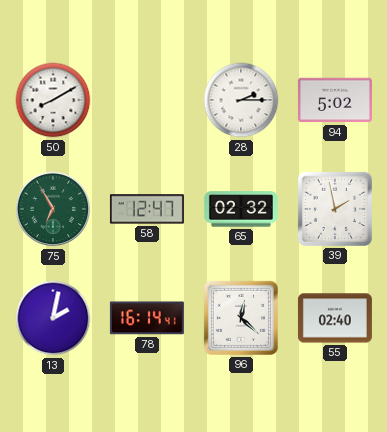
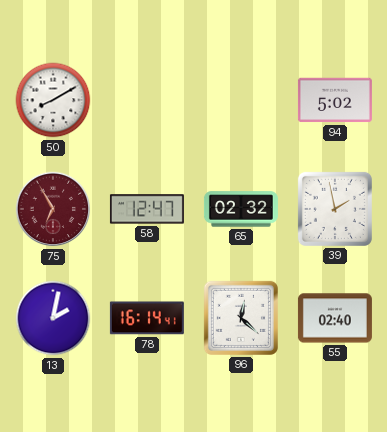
28: 2:15 -> none
75 dial: green -> burgundy
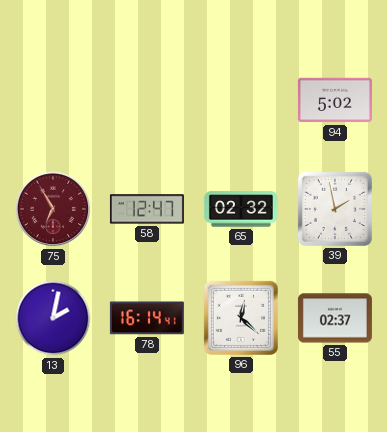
50: 8:10 -> none
55: 02:40 -> 02:37
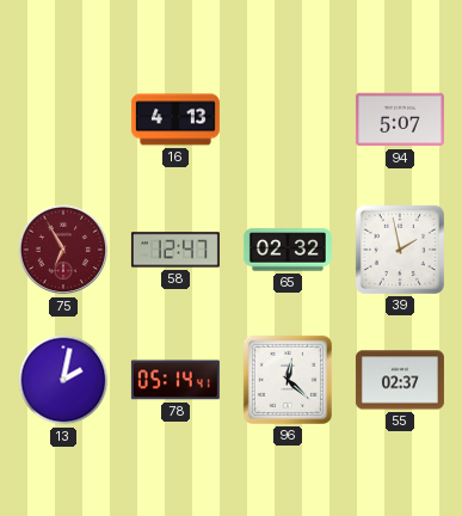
16: none -> 4:13
94: 5:02 -> 5:07
78: 16:14 -> 05:14
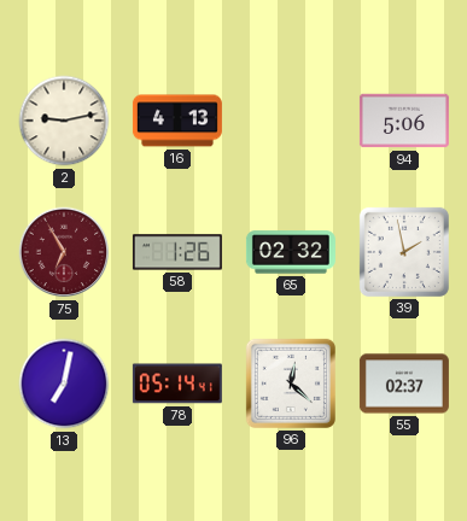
2: none -> 9:13
94: 5:07 -> 5:06
58: 12:47 -> 1:26
13: 2:02 -> 7:02
